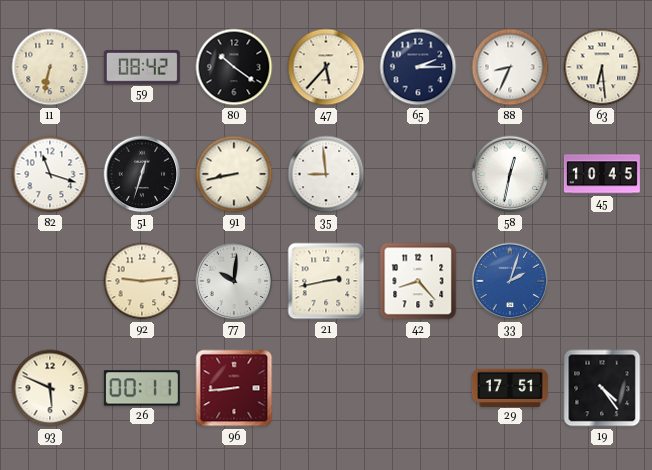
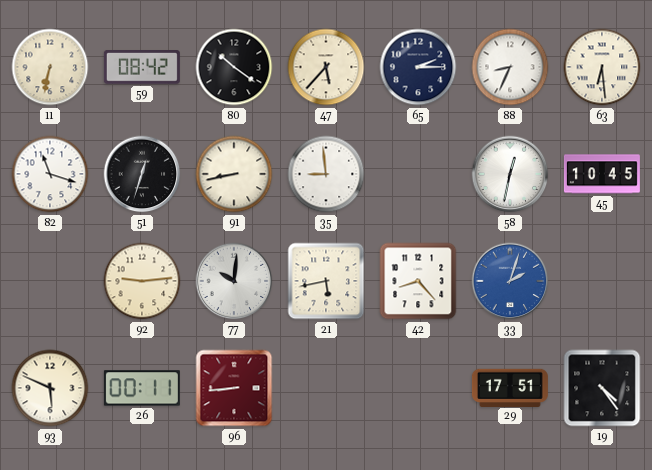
21: 2:43 -> 5:43
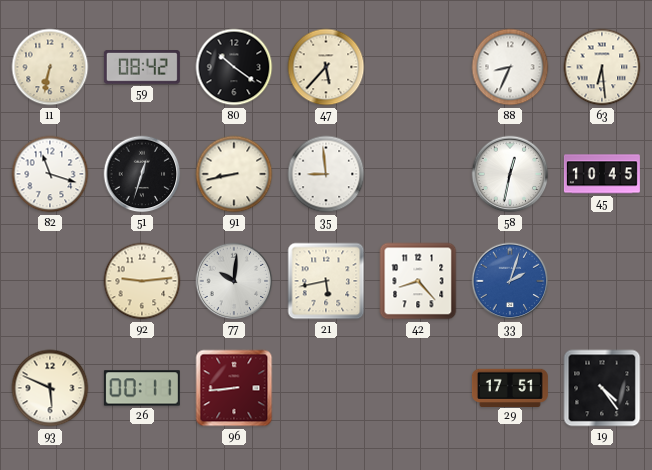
65: 2:15 -> none
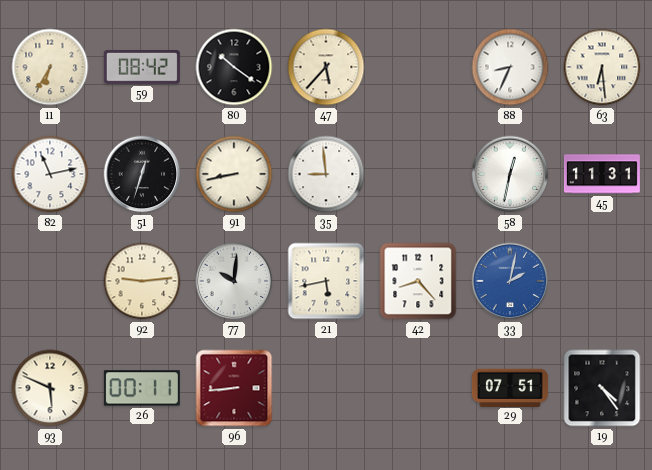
11: 6:32 -> 6:35
82: 11:18 -> 11:13
45: 10:45 -> 11:31
33: 2:03 -> 2:02
29: 17:51 -> 07:51
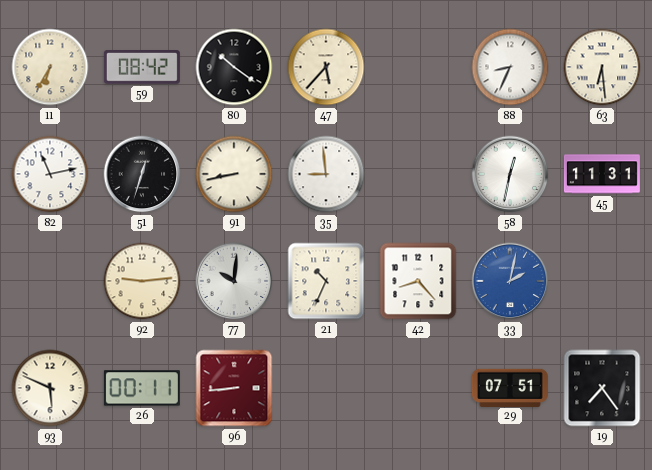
21: 5:43 -> 10:34
19: 4:24 -> 7:24
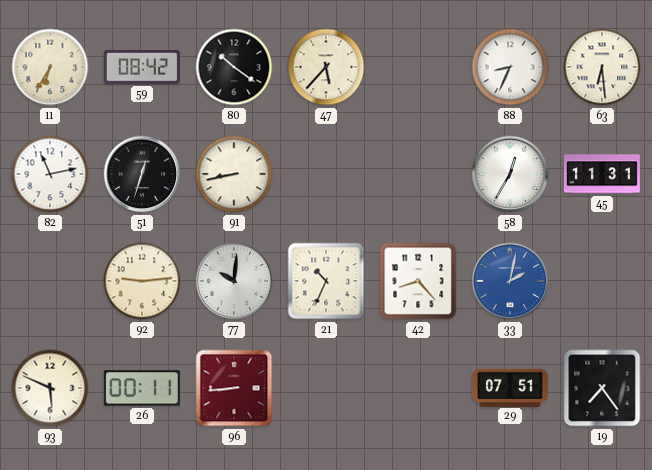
35: 8:59 -> none
58: 12:32 -> 12:35
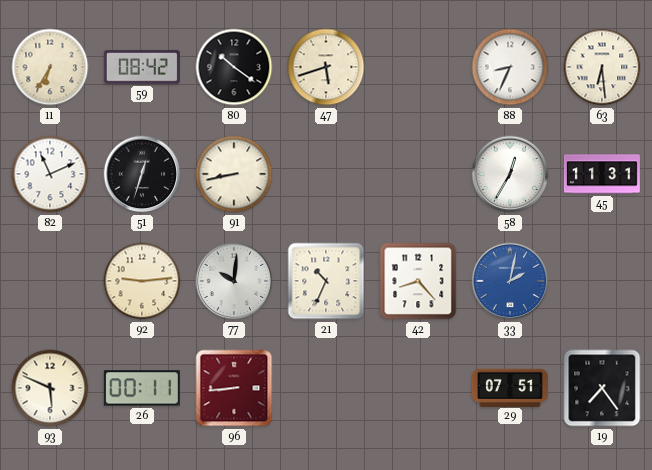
47: 5:37 -> 5:42
82: 11:13 -> 11:11
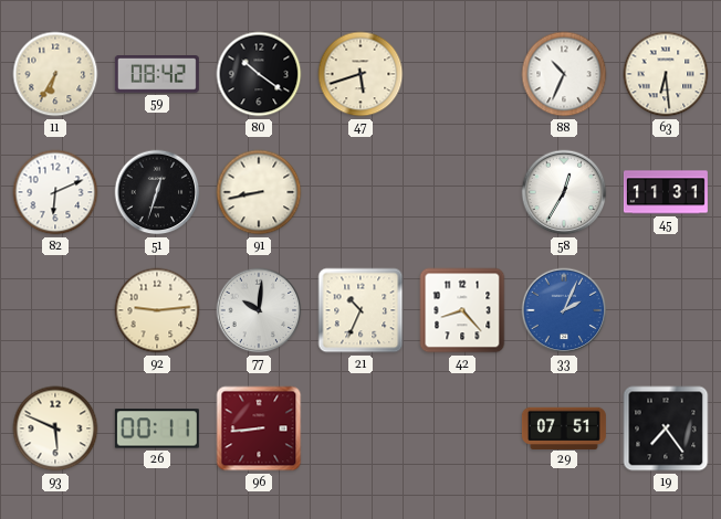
88: 8:34 -> 10:34
82: 11:11 -> 6:11
33: 2:02 -> 2:04
